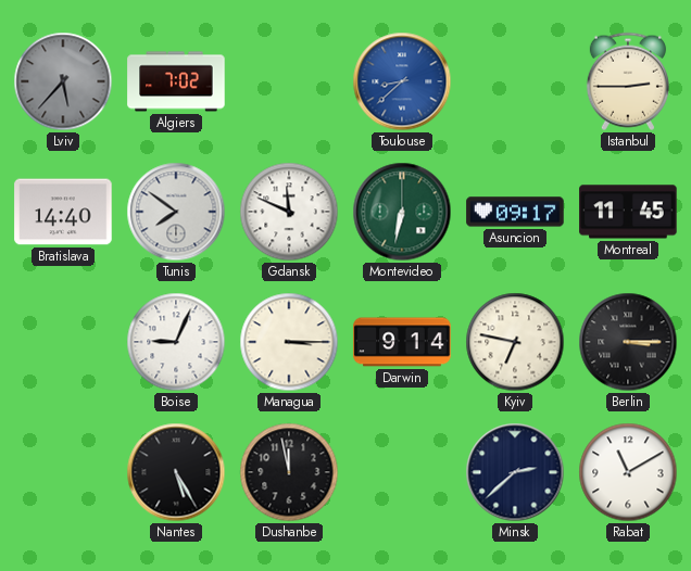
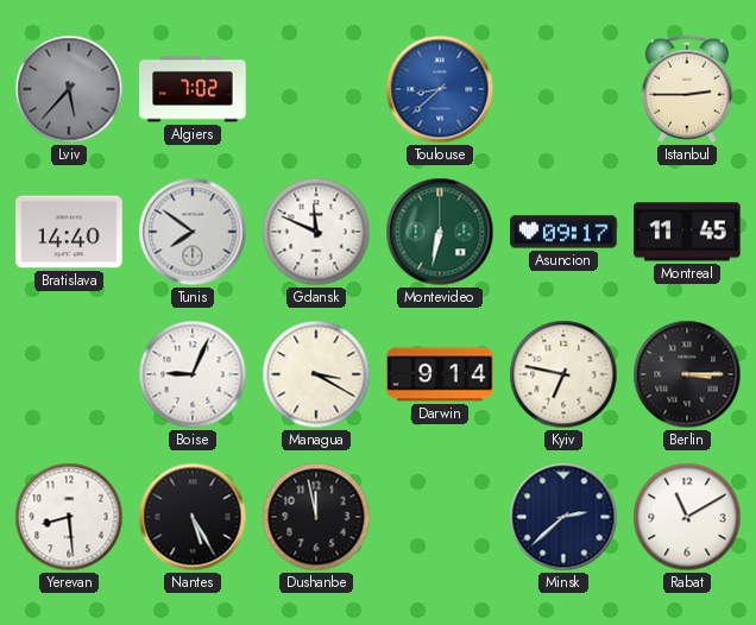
Managua: 3:15 -> 3:20
Yerevan: none -> 8:29
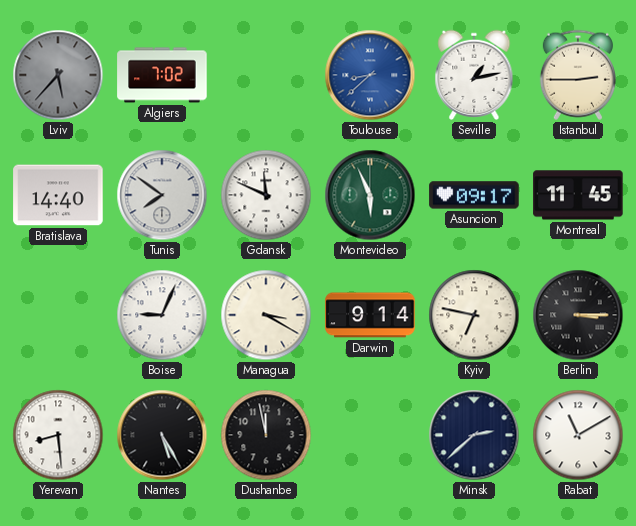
Seville: none -> 1:13
Montevideo: 6:32 -> 5:56
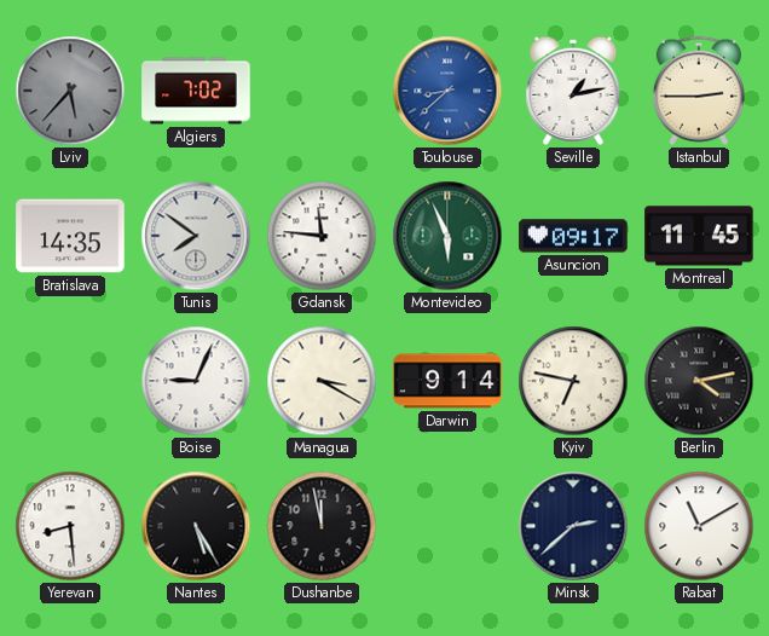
Bratislava: 14:40 -> 14:35
Gdansk: 11:49 -> 11:46
Berlin: 3:15 -> 4:13
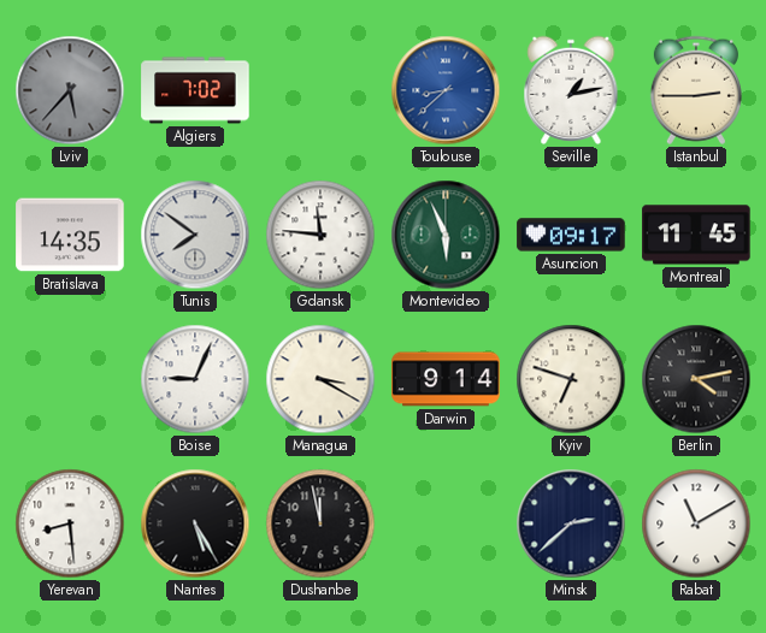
Kyiv: 6:47 -> 6:48
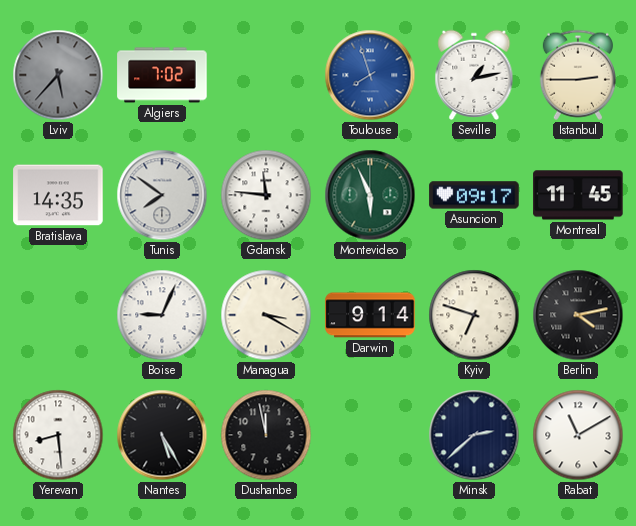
Toulouse: 8:38 -> 7:57
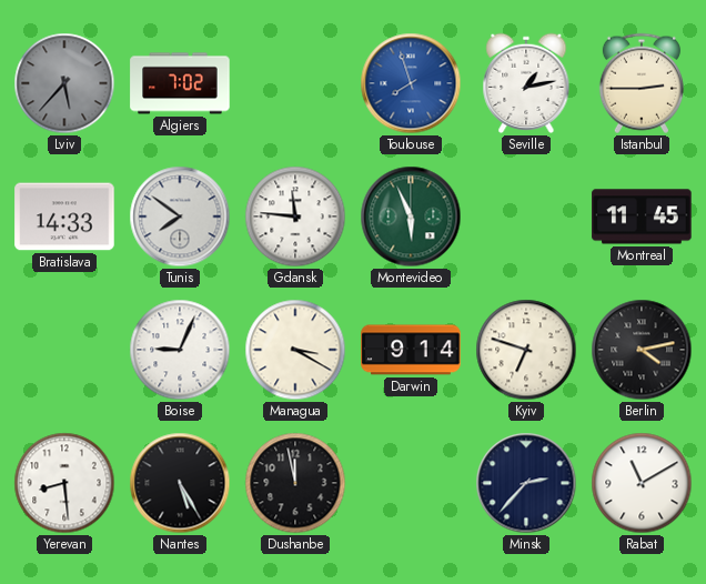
Bratislava: 14:35 -> 14:33
Asuncion: 09:17 -> none
Minsk: 2:38 -> 2:37
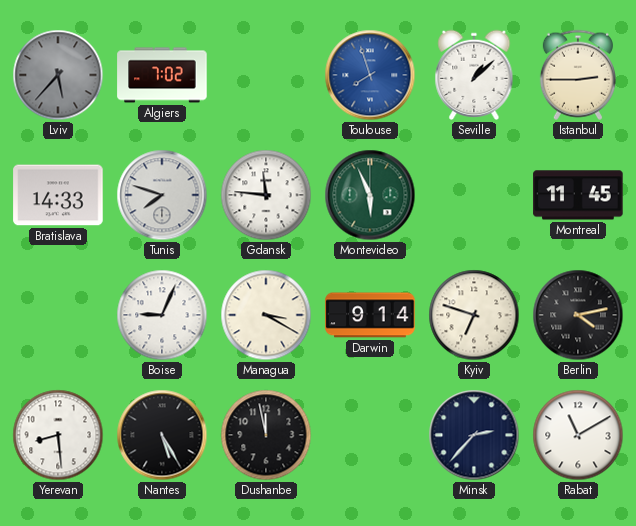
Seville: 1:13 -> 1:08
Tunis: 7:51 -> 7:48
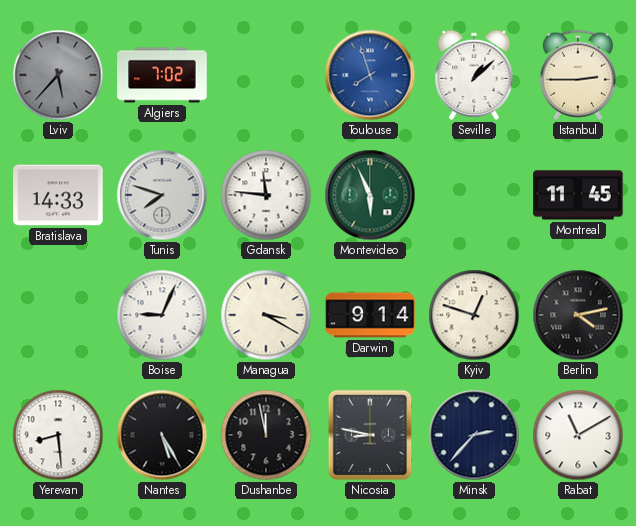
Kyiv: 6:48 -> 12:48
Nicosia: none -> 8:47
